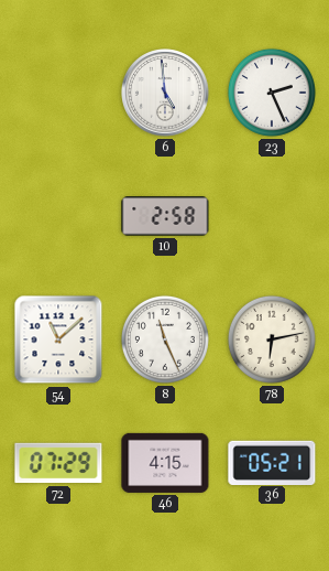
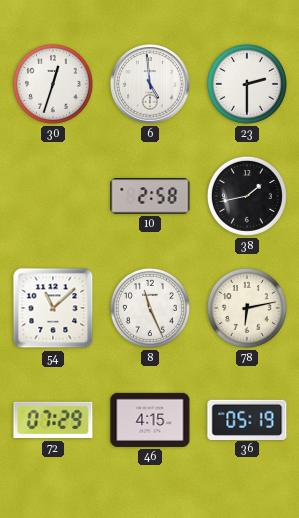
30: none -> 12:33
23: 2:26 -> 2:30
38: none -> 1:43
36: 05:21 -> 05:19
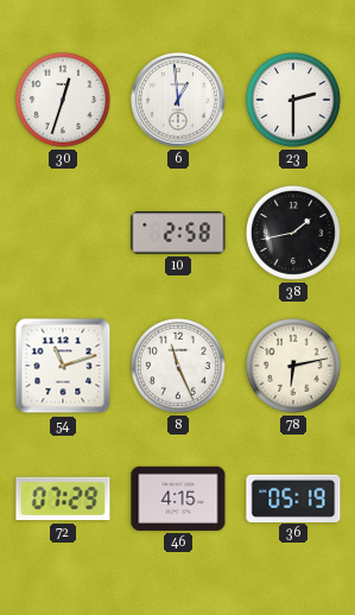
6: 4:59 -> 12:59
54: 11:08 -> 11:12
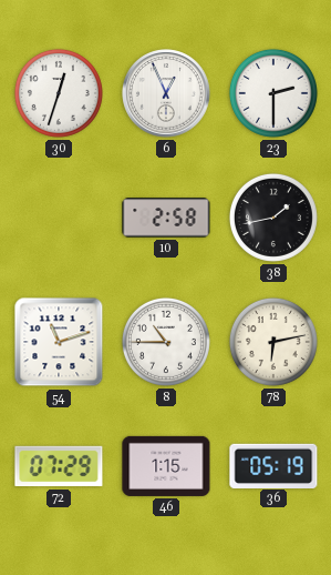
6: 12:59 -> 12:56
8: 11:26 -> 10:45
46: 4:15 -> 1:15
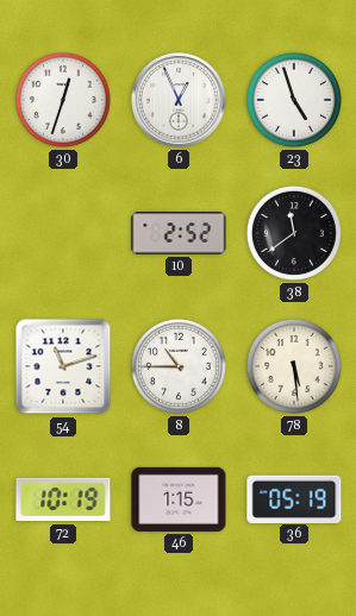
23: 2:30 -> 4:57
10: 2:58 -> 2:52
38: 1:43 -> 11:39
78: 6:13 -> 5:29
72: 07:29 -> 10:19
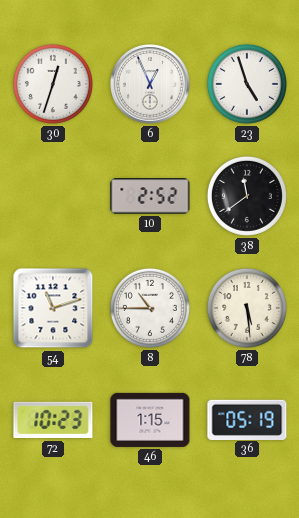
72: 10:19 -> 10:23
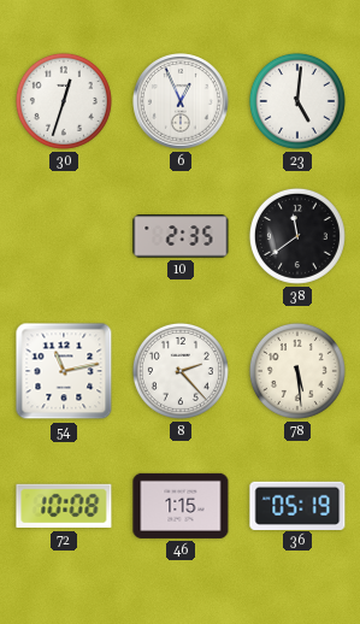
23: 4:57 -> 5:01
10: 2:52 -> 2:35
54: 11:12 -> 11:13
8: 10:45 -> 2:23
72: 10:23 -> 10:08
